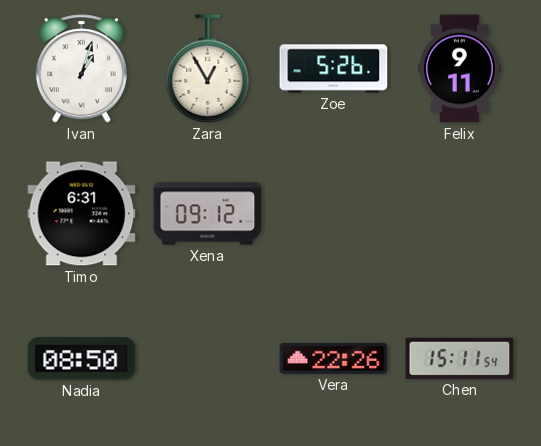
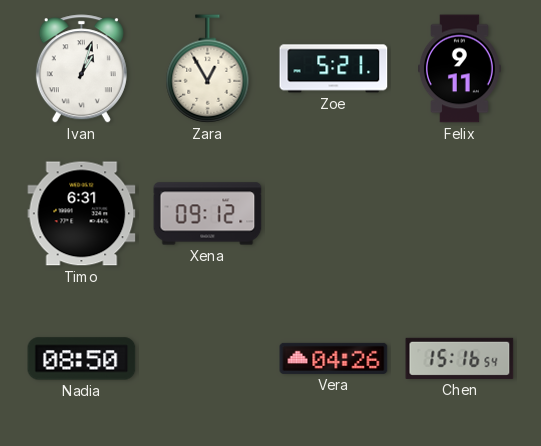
Zoe: 5:26 -> 5:21
Vera: 22:26 -> 04:26
Chen: 15:11 -> 15:16
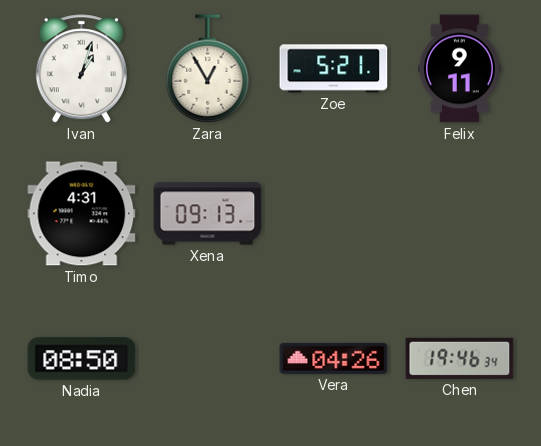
Timo: 6:31 -> 4:31
Xena: 09:12 -> 09:13
Chen: 15:16 -> 19:46
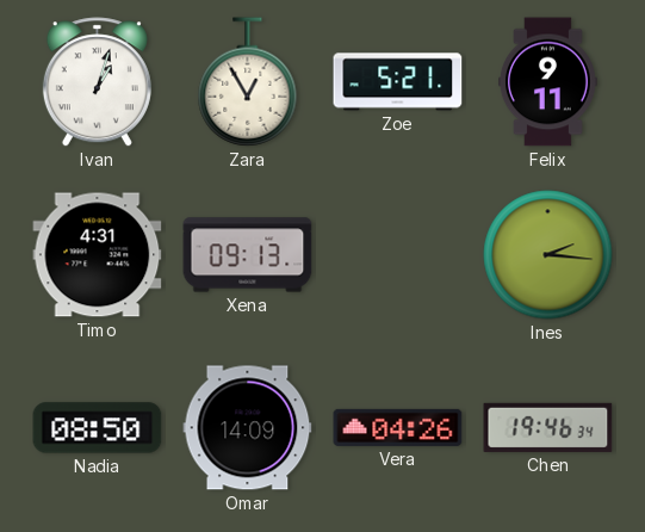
Ines: none -> 2:16
Omar: none -> 14:09
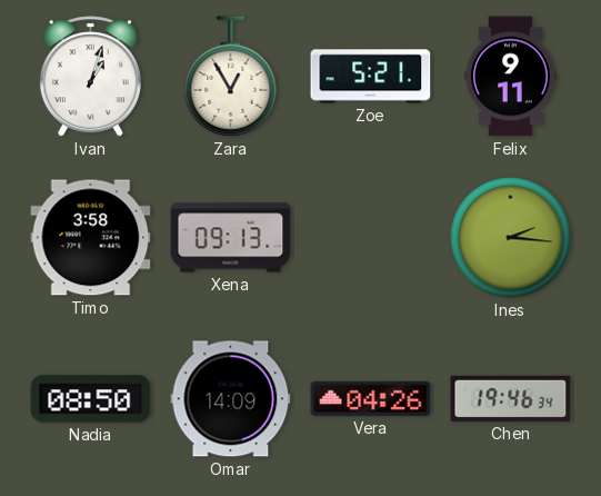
Timo: 4:31 -> 3:58
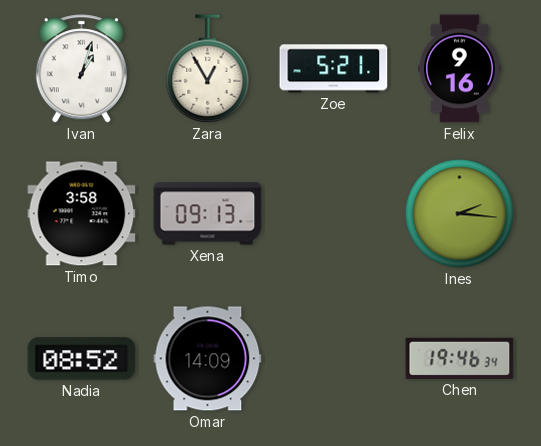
Felix: 9:11 -> 9:16
Nadia: 08:50 -> 08:52
Vera: 04:26 -> none
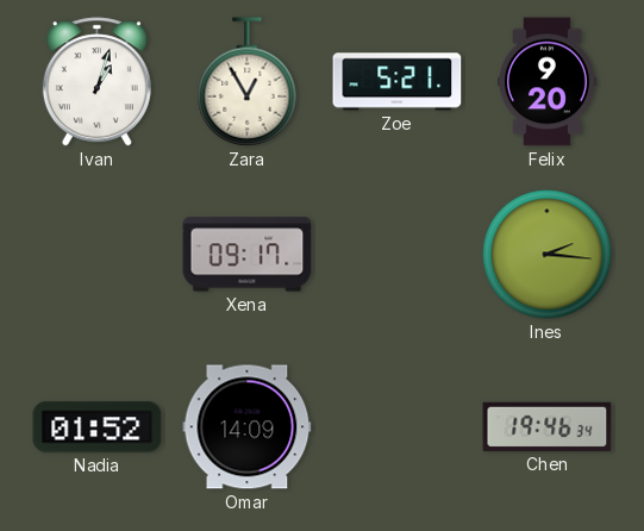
Felix: 9:16 -> 9:20
Timo: 3:58 -> none
Xena: 09:13 -> 09:17
Nadia: 08:52 -> 01:52
